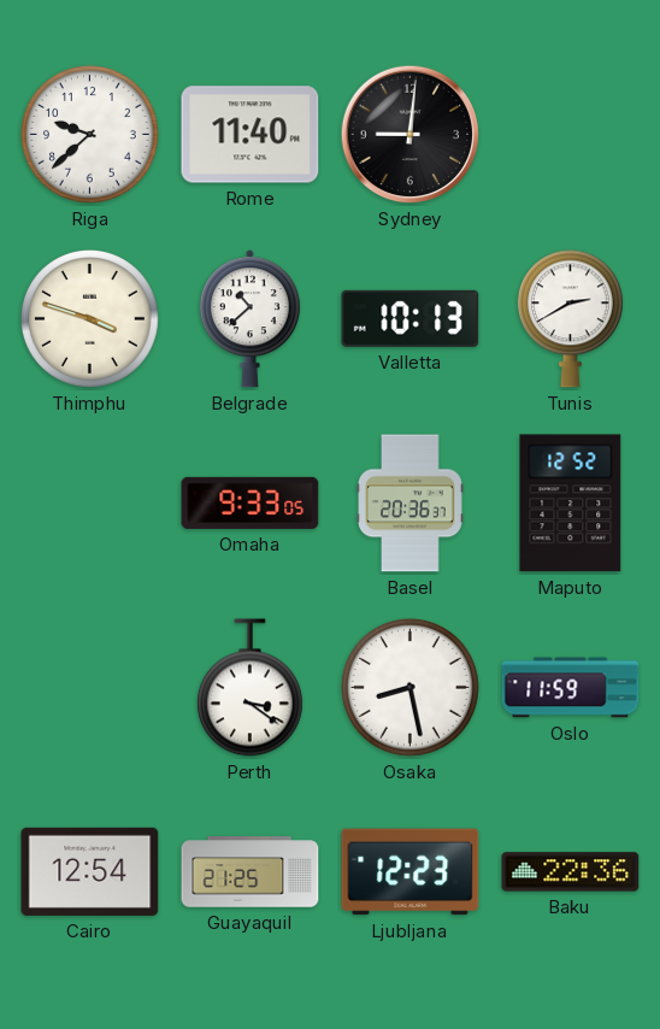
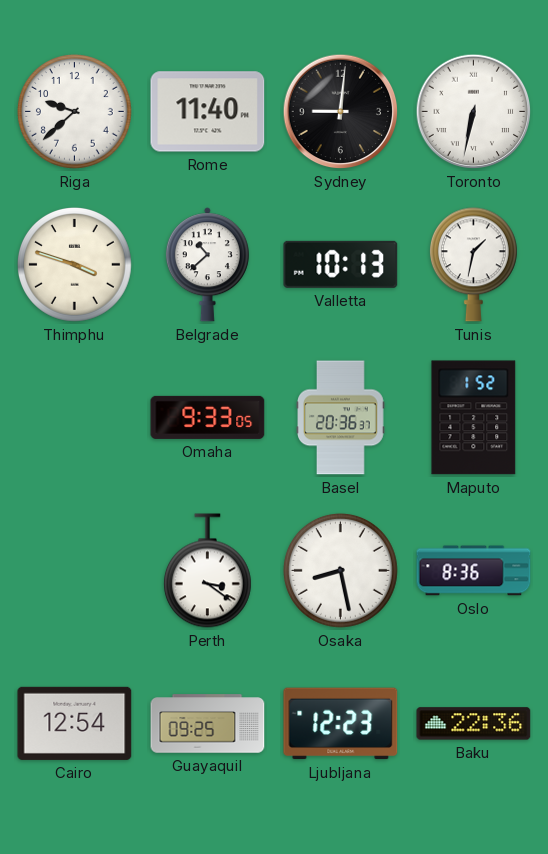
Toronto: none -> 6:32
Tunis: 2:40 -> 1:32
Maputo: 12:52 -> 1:52
Oslo: 11:59 -> 8:36
Guayaquil: 21:25 -> 09:25
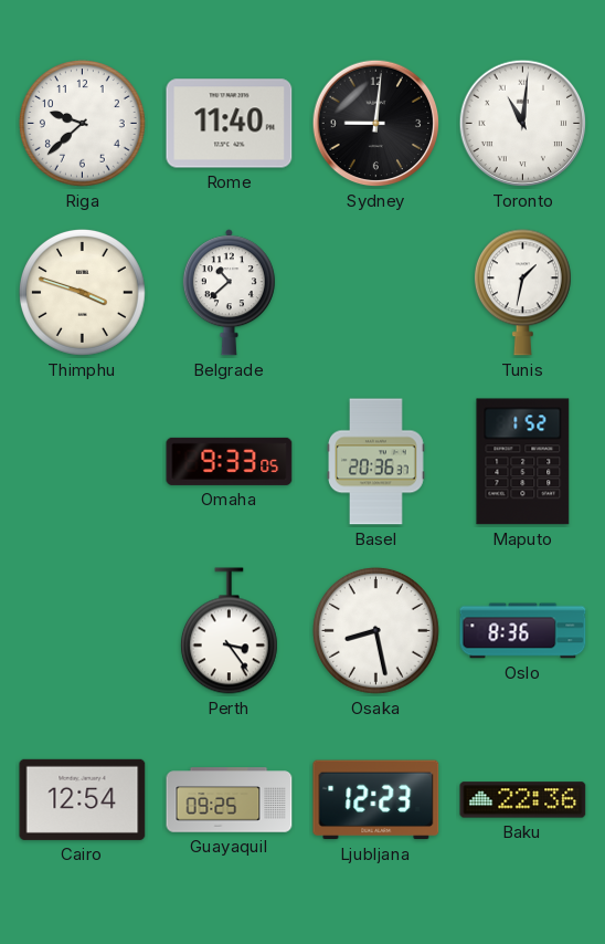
Toronto: 6:32 -> 11:01
Valletta: 10:13 -> none
Perth: 3:21 -> 3:24
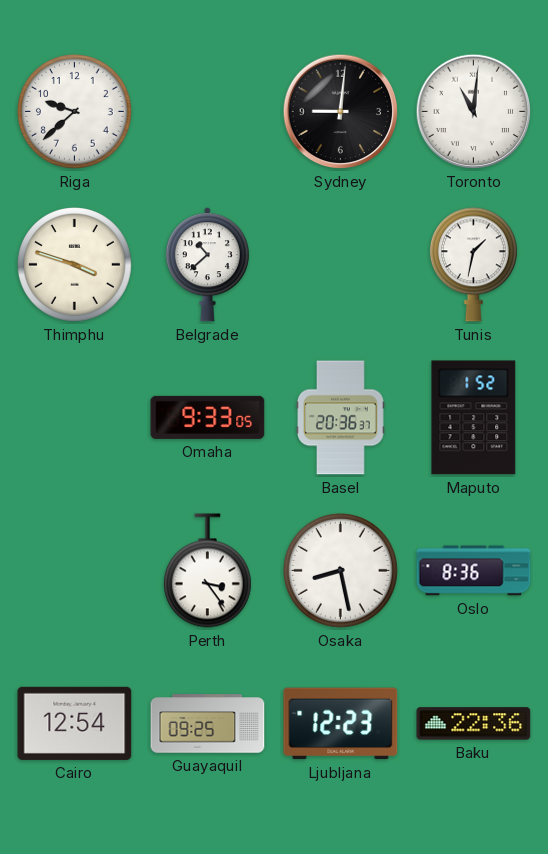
Rome: 11:40 -> none
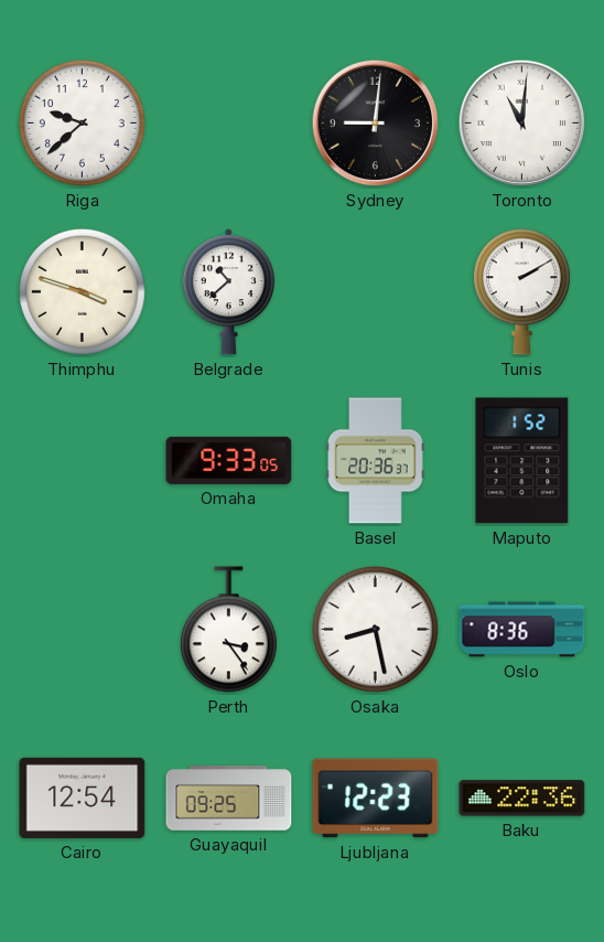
Tunis: 1:32 -> 2:10
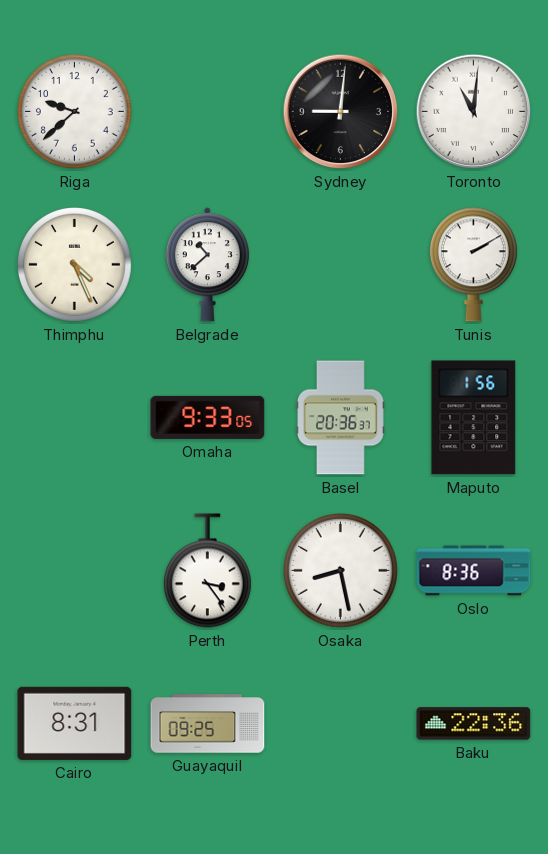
Thimphu: 3:48 -> 4:26
Maputo: 1:52 -> 1:56
Cairo: 12:54 -> 8:31
Ljubljana: 12:23 -> none
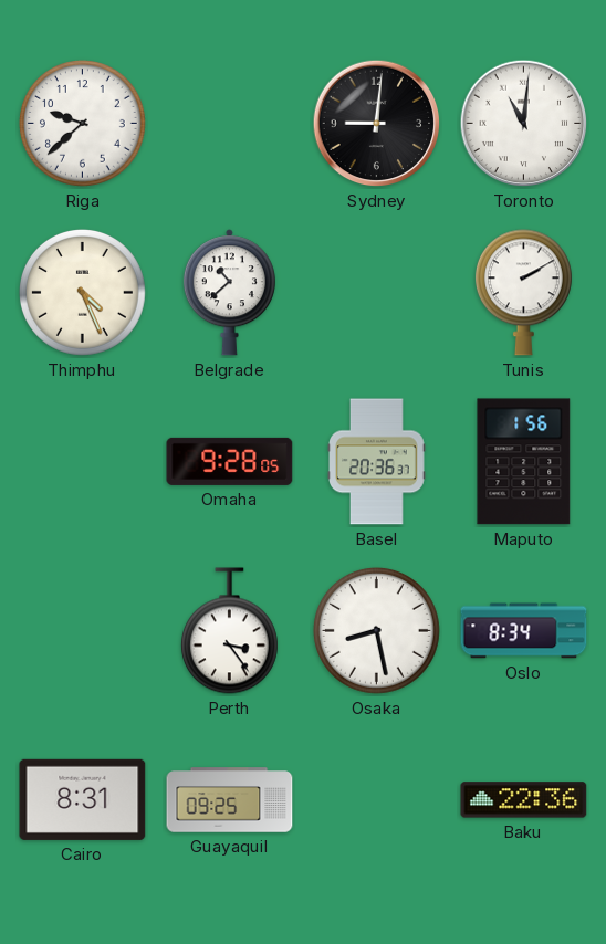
Omaha: 9:33 -> 9:28
Oslo: 8:36 -> 8:34
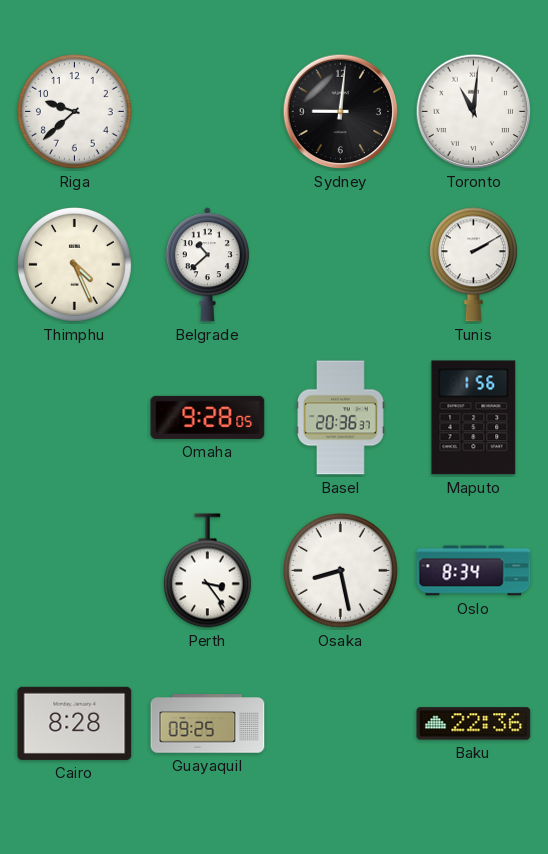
Cairo: 8:31 -> 8:28
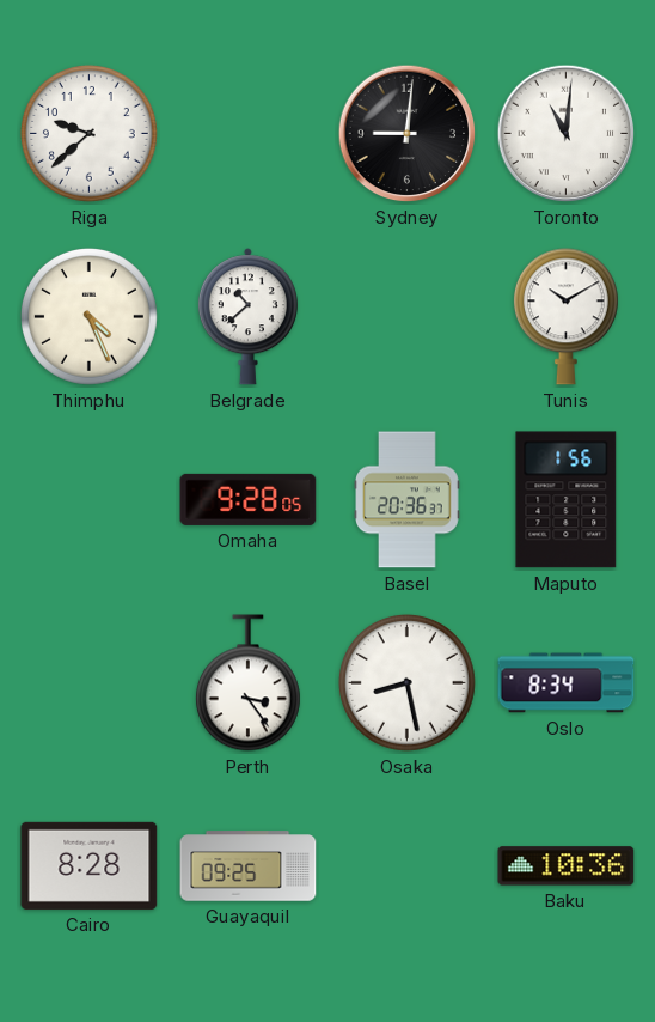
Tunis: 2:10 -> 10:10
Baku: 22:36 -> 10:36
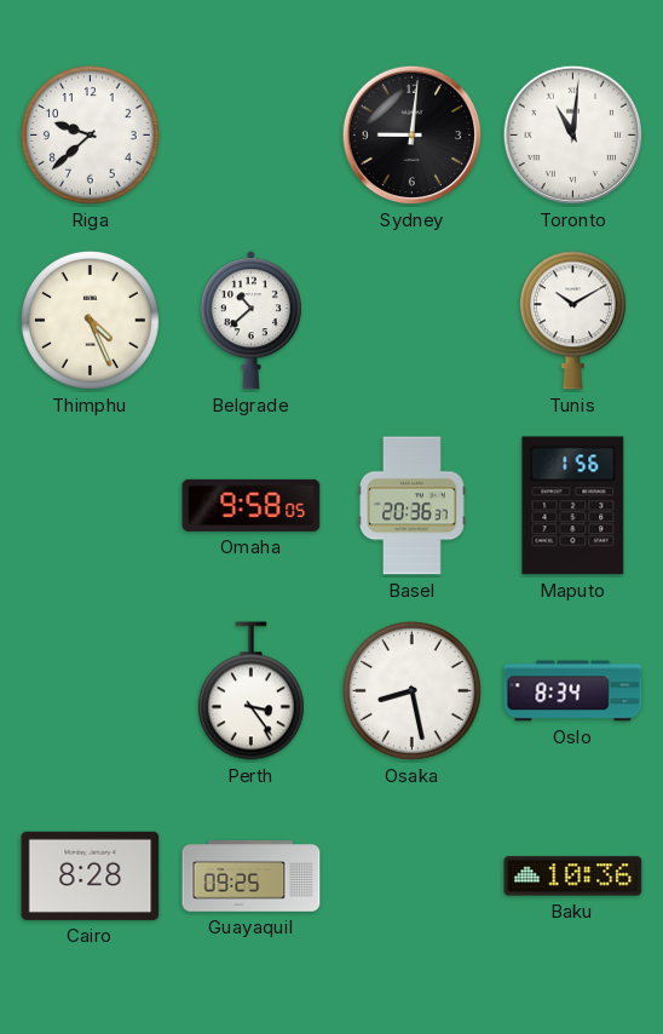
Omaha: 9:28 -> 9:58
